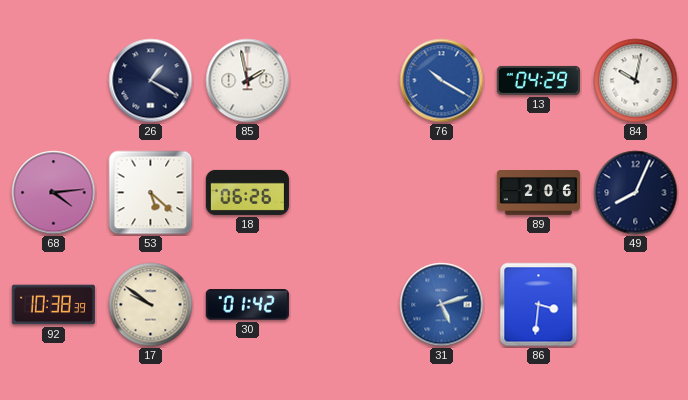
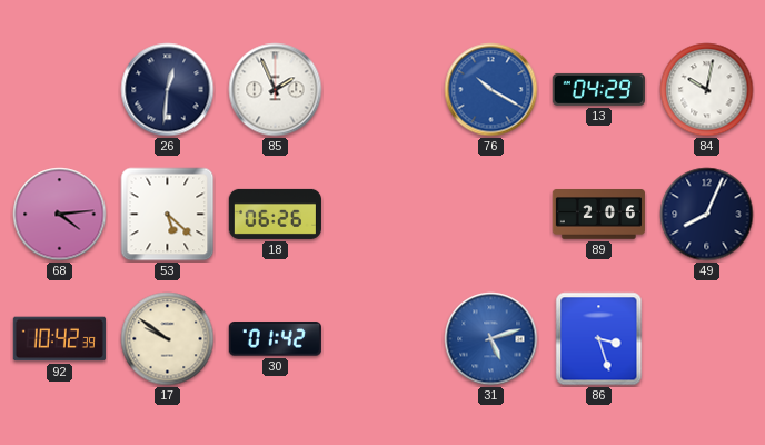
26: 1:20 -> 12:31
85: 1:58 -> 1:56
92: 10:38 -> 10:42
86: 3:31 -> 3:27
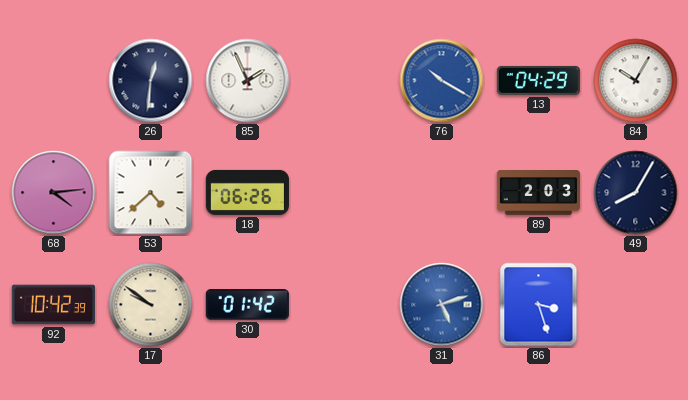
84: 10:02 -> 10:05
53: 5:22 -> 4:38
89: 2:06 -> 2:03
49: 8:04 -> 8:05
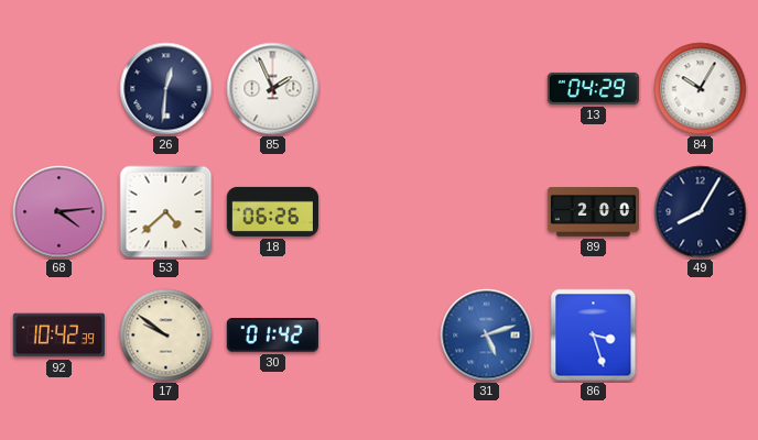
76: 10:20 -> none
89: 2:03 -> 2:00
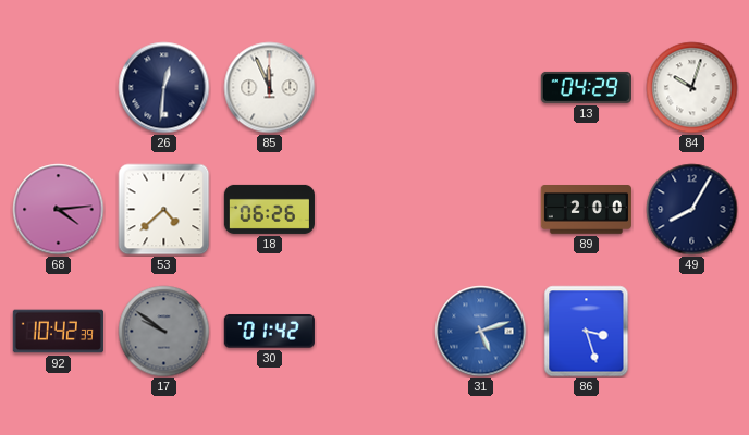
85: 1:56 -> 11:56
84: 10:05 -> 10:03
17 dial: cream -> grey
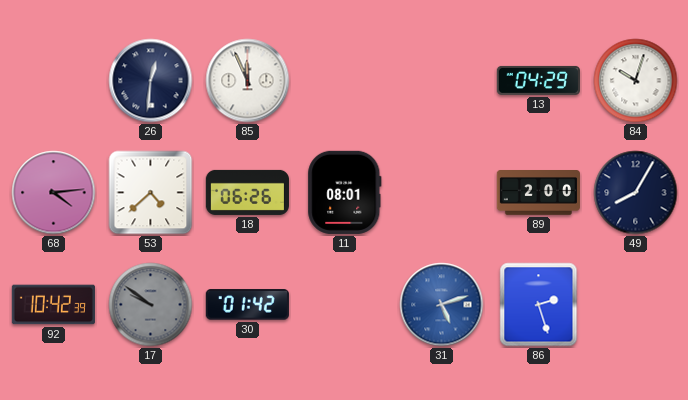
11: none -> 08:01
86: 3:27 -> 2:27
